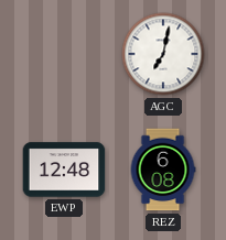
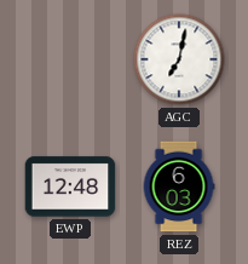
REZ: 6:08 -> 6:03
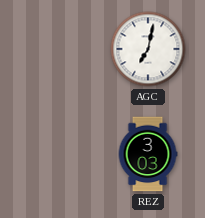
EWP: 12:48 -> none
REZ: 6:03 -> 3:03
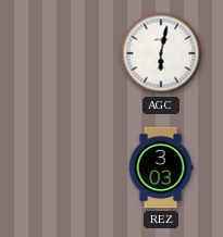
AGC: 7:02 -> 6:02
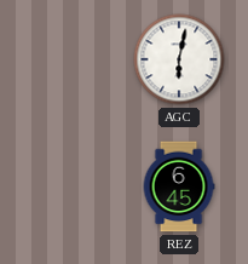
REZ: 3:03 -> 6:45
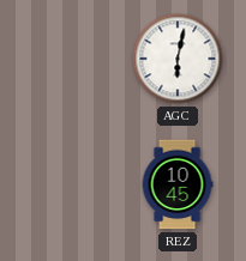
REZ: 6:45 -> 10:45
